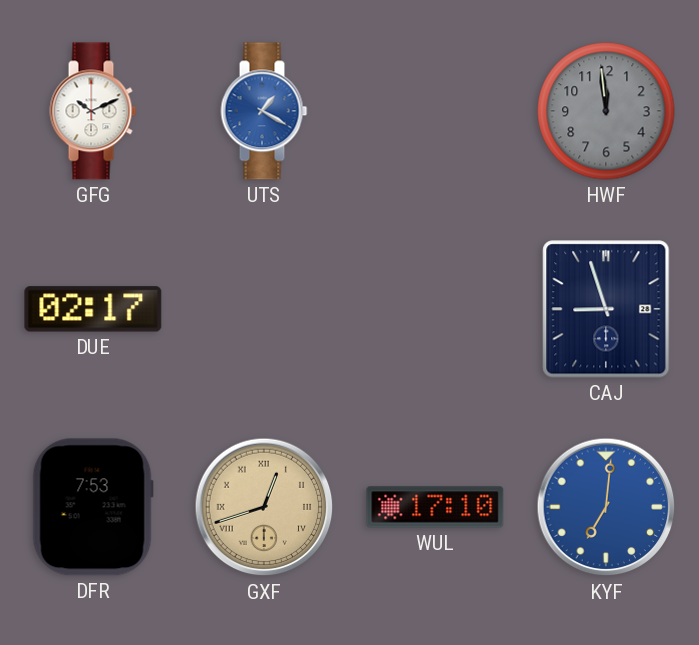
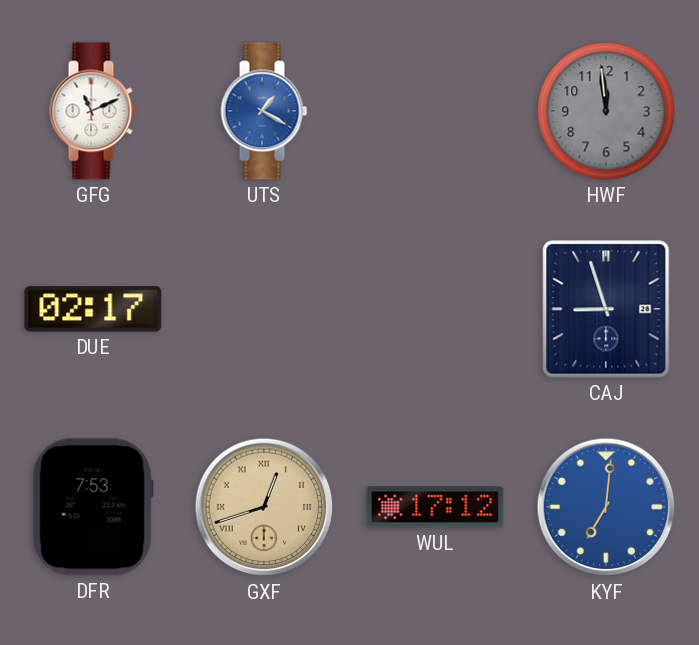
GFG: 10:11 -> 11:11
WUL: 17:10 -> 17:12
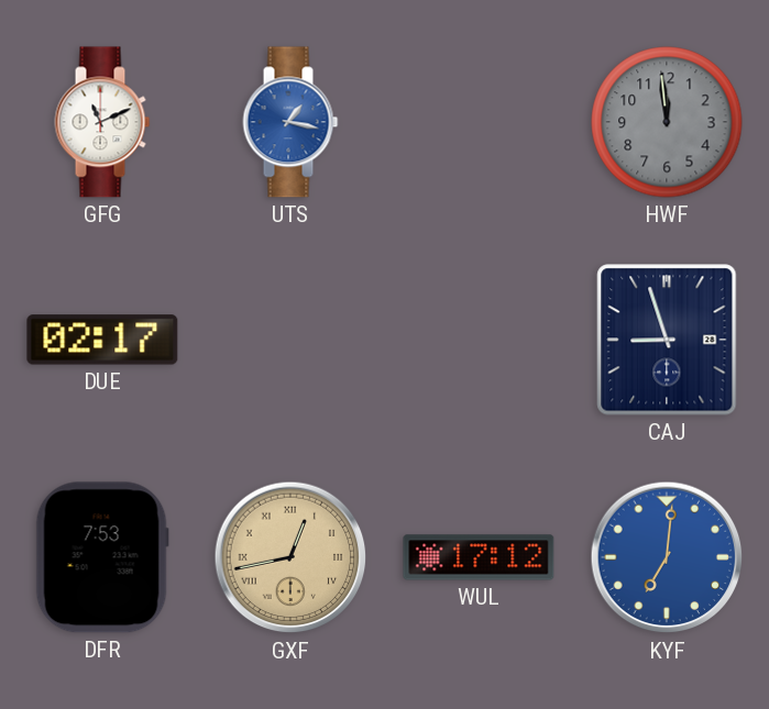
UTS: 1:20 -> 1:17
GXF: 12:42 -> 12:43
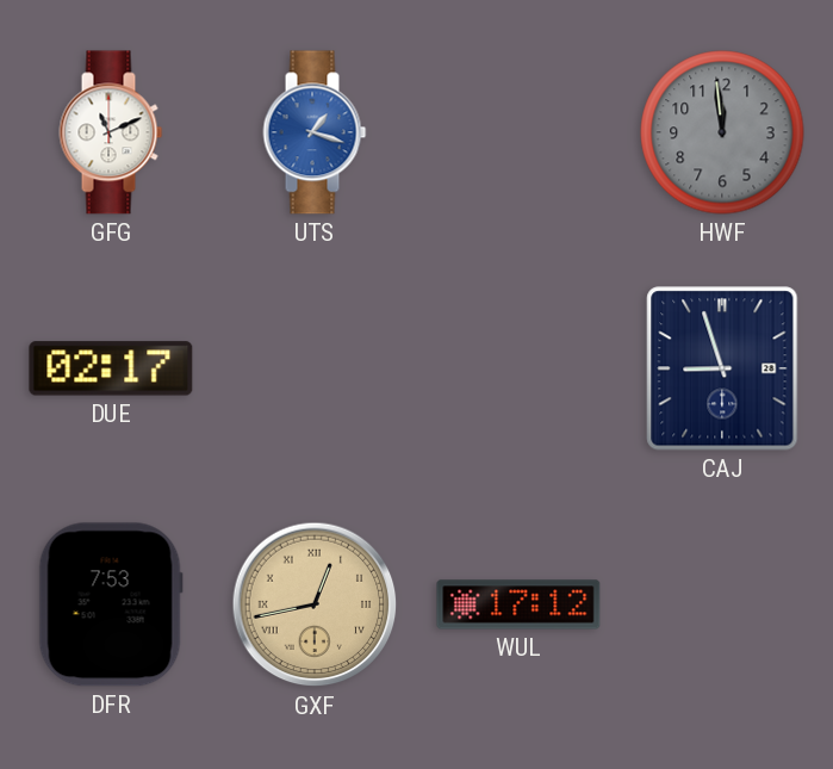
UTS: 1:17 -> 1:18
KYF: 7:01 -> none
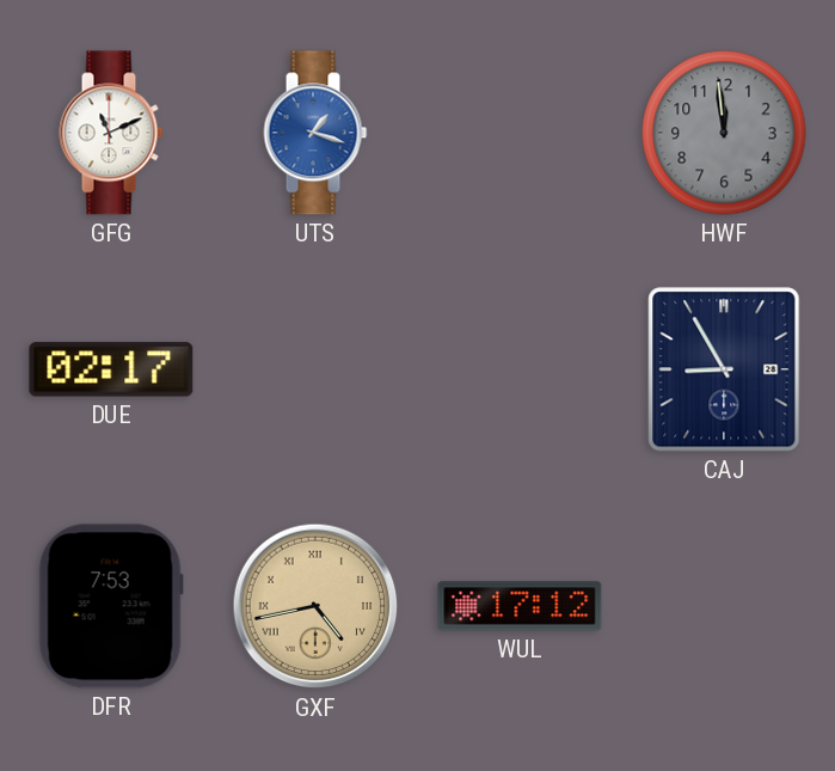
CAJ: 8:57 -> 8:55
GXF: 12:43 -> 4:43
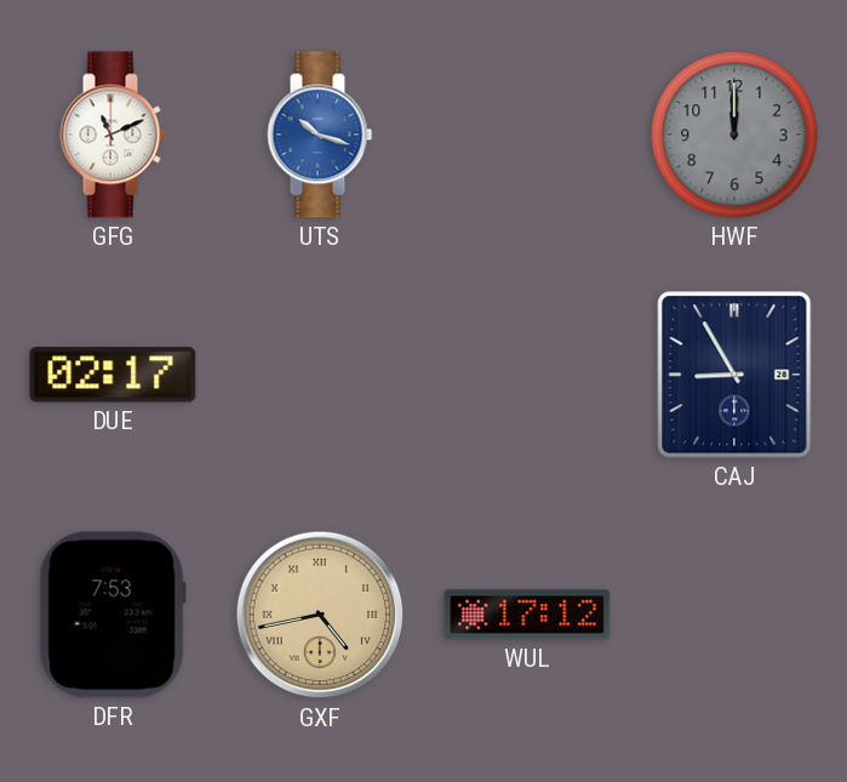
UTS: 1:18 -> 10:18
HWF: 11:59 -> 12:00
